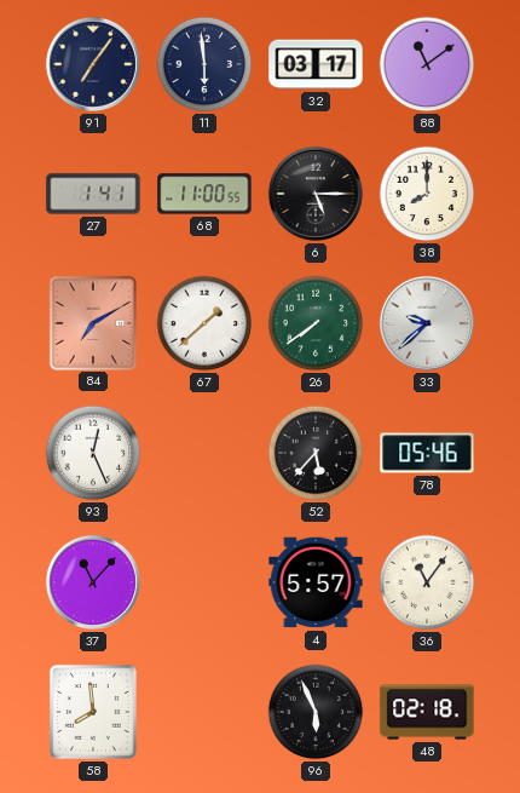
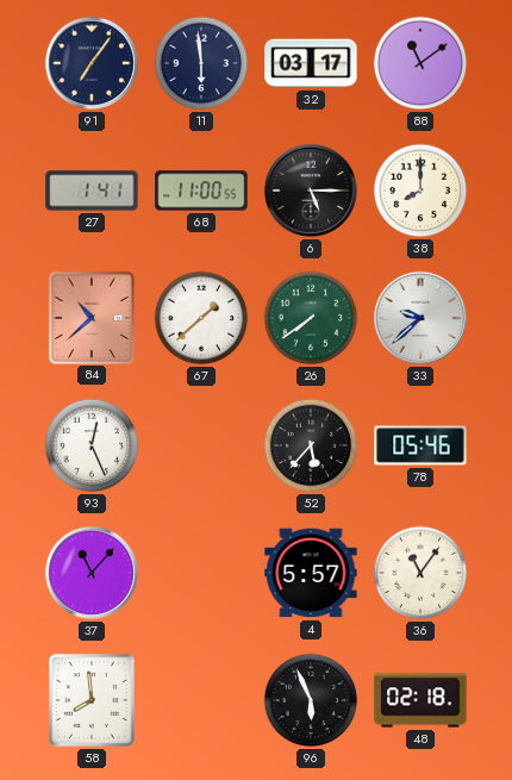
84: 7:10 -> 10:38
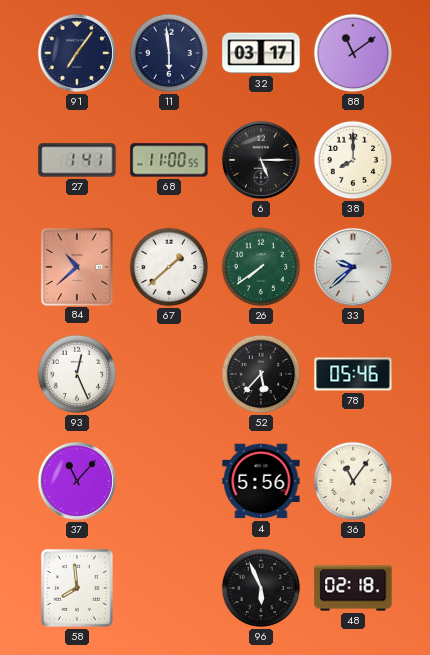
4: 5:57 -> 5:56
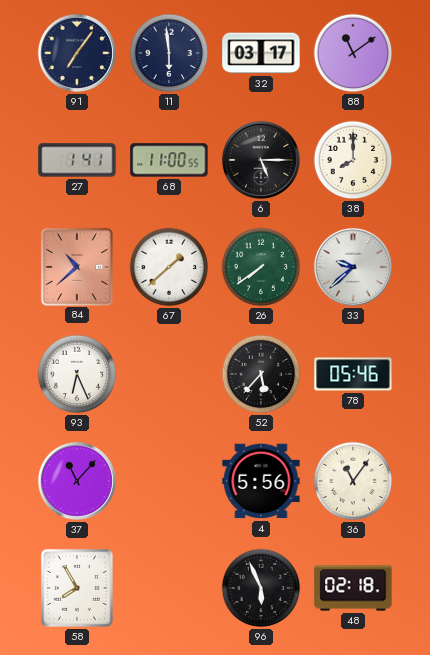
93: 12:26 -> 6:26
58: 7:59 -> 7:55
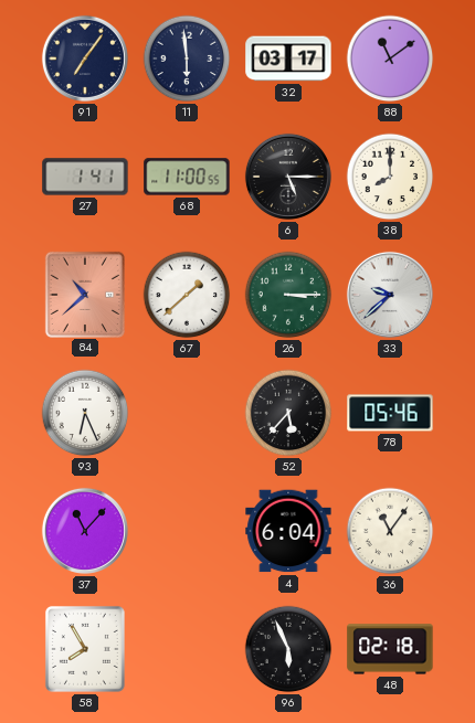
26: 7:39 -> 3:15
4: 5:56 -> 6:04
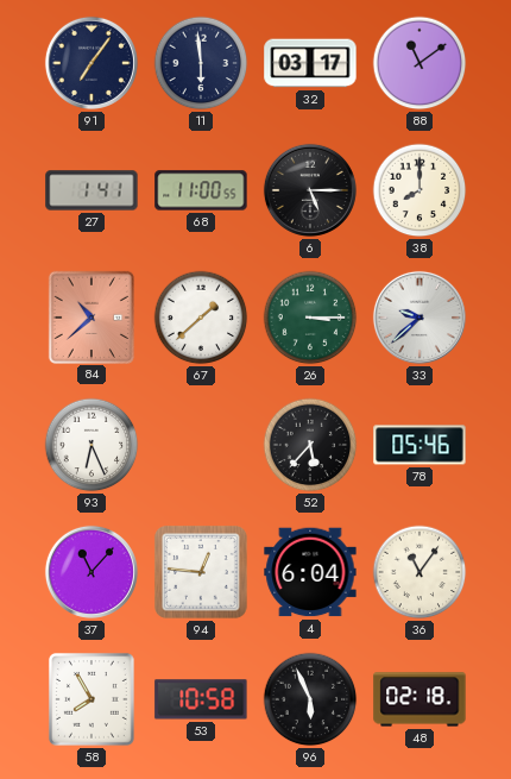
94: none -> 12:46
53: none -> 10:58
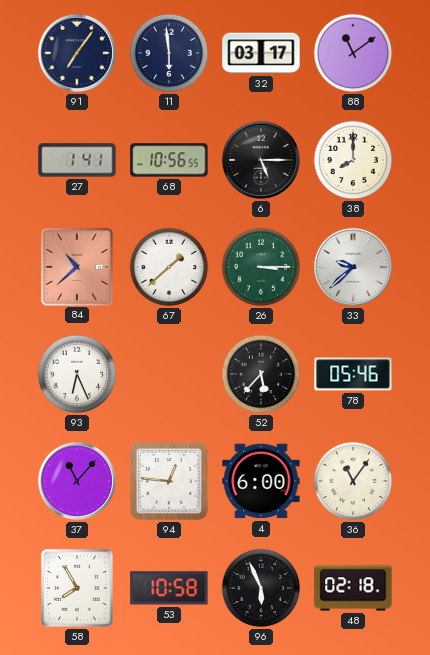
68: 11:00 -> 10:56
4: 6:04 -> 6:00
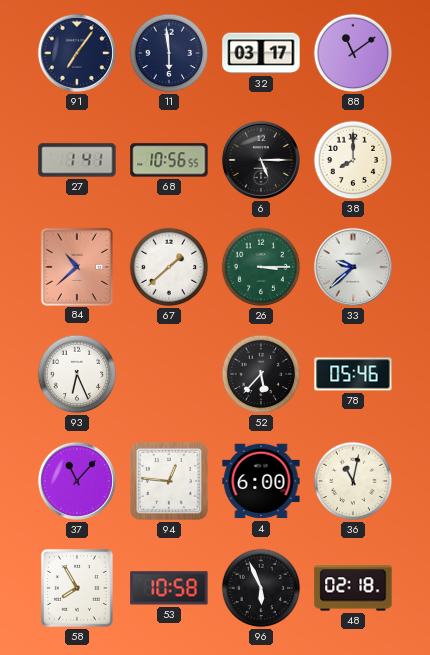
36: 11:06 -> 11:02
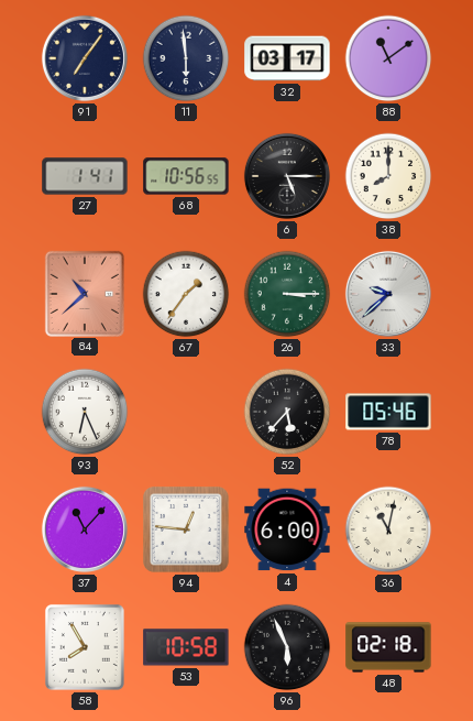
67: 1:38 -> 1:36
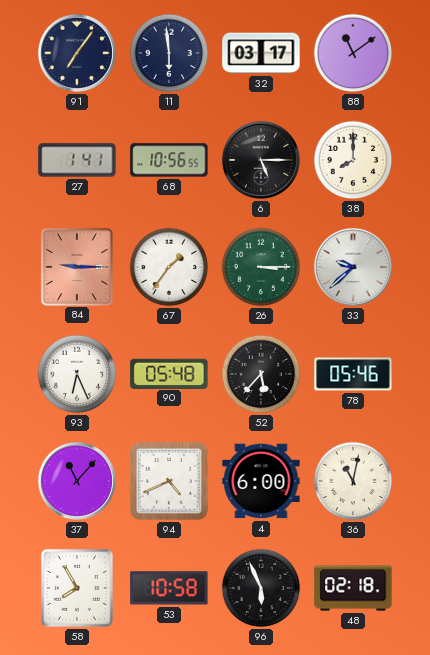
84: 10:38 -> 9:15
90: none -> 05:48
94: 12:46 -> 4:41
